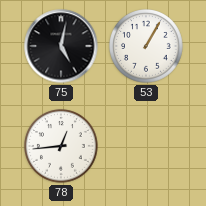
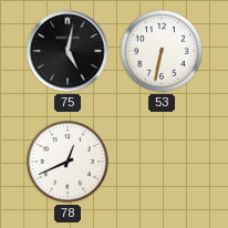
53: 1:05 -> 6:32
78: 12:44 -> 12:41
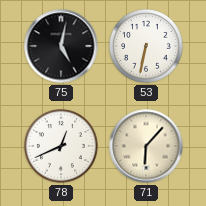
71: none -> 6:07
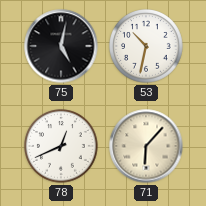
53: 6:32 -> 10:32
